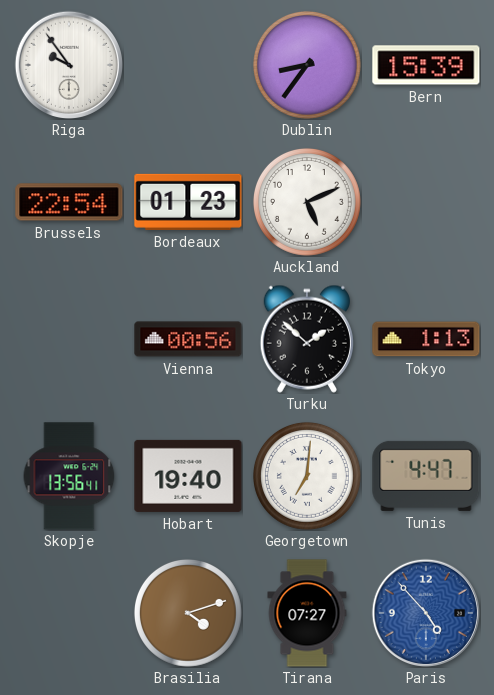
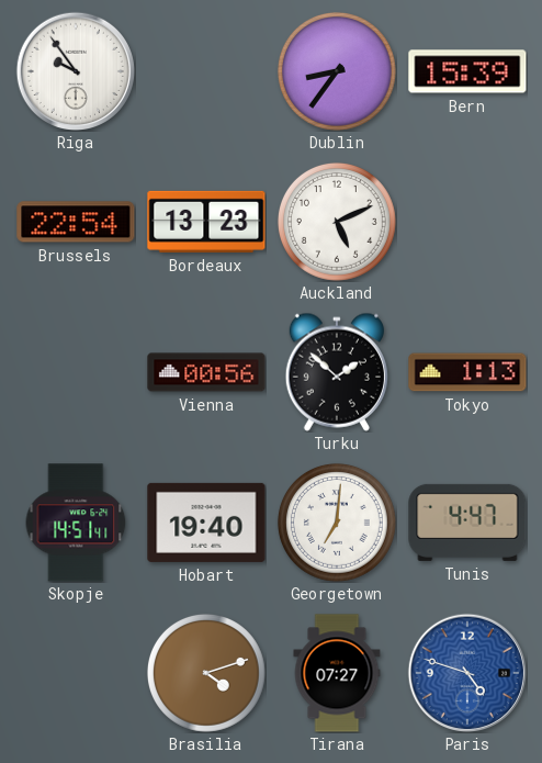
Bordeaux: 01:23 -> 13:23
Skopje: 13:56 -> 14:51
Paris: 4:53 -> 4:48
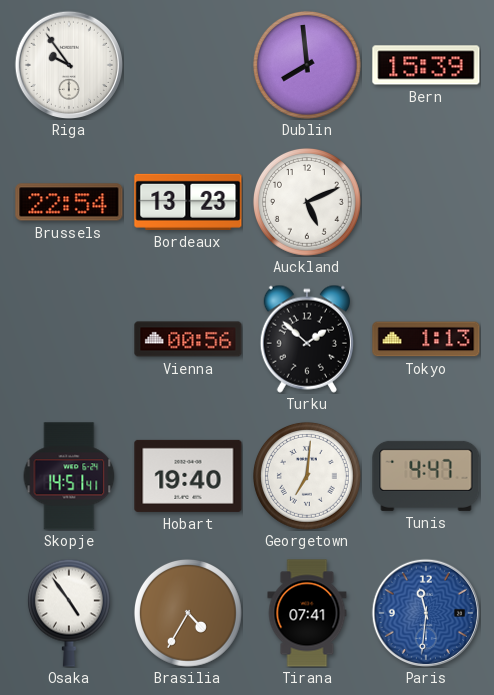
Dublin: 8:36 -> 7:59
Osaka: none -> 4:54
Brasilia: 4:12 -> 4:35
Tirana: 07:27 -> 07:41
Paris: 4:48 -> 11:31
